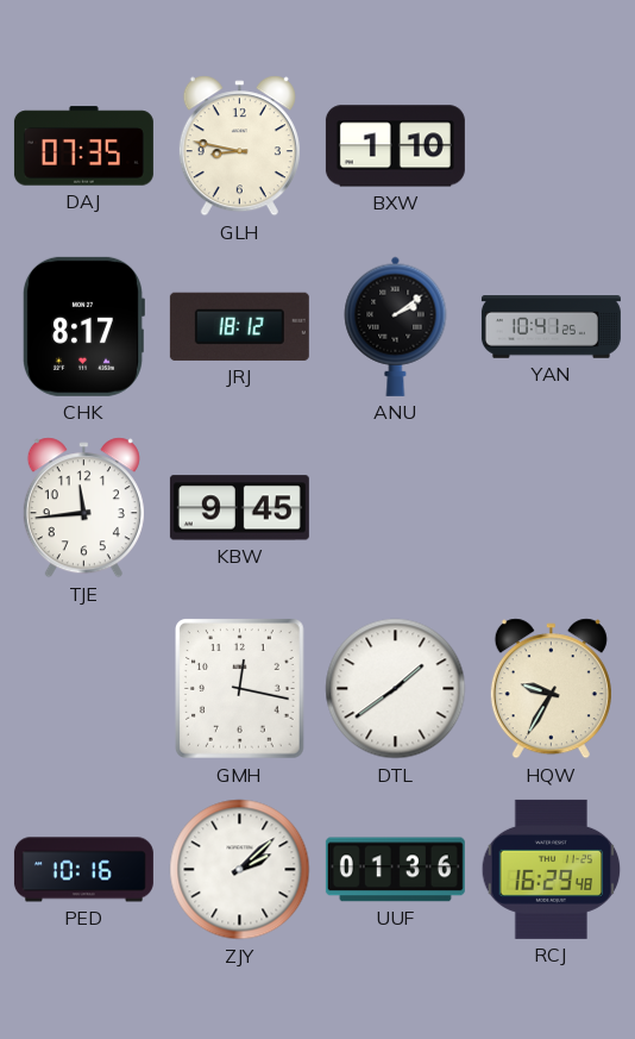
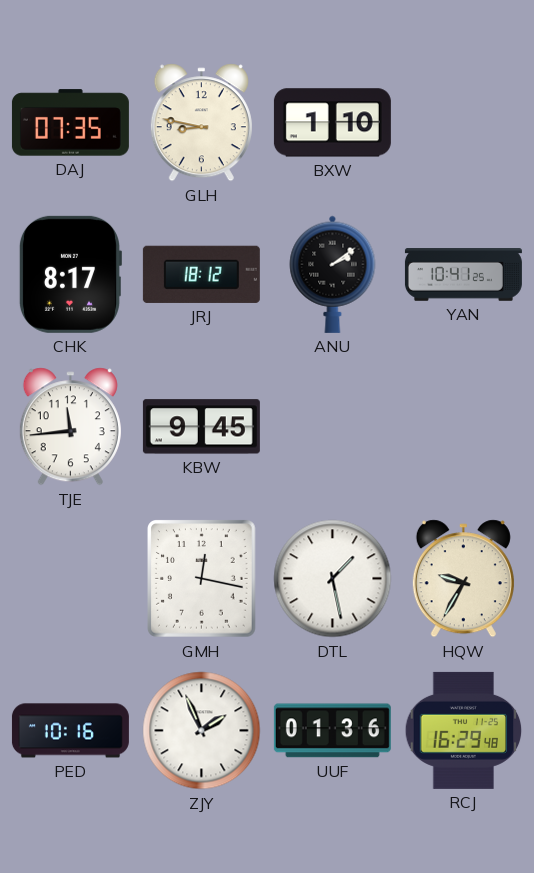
DTL: 1:39 -> 1:28
ZJY: 2:08 -> 1:56
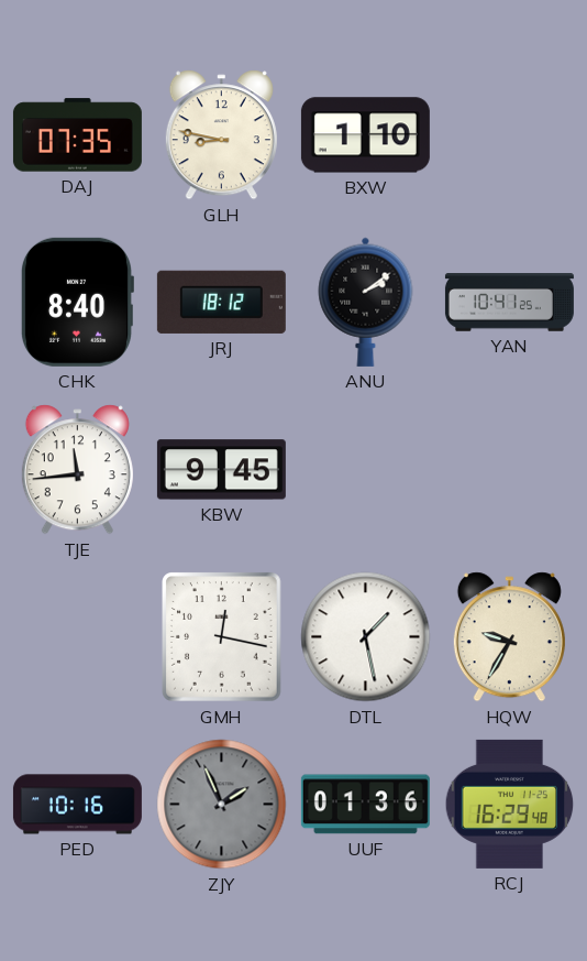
CHK: 8:17 -> 8:40
ZJY dial: white -> grey
